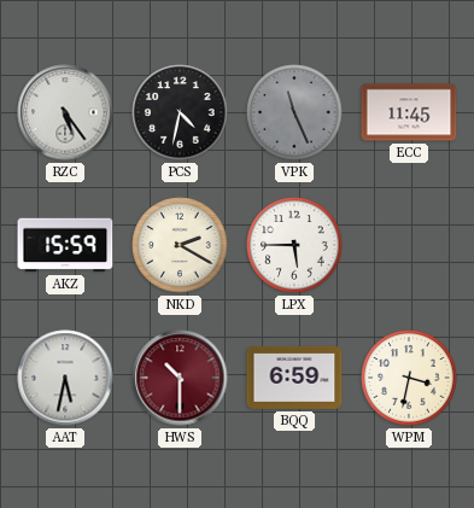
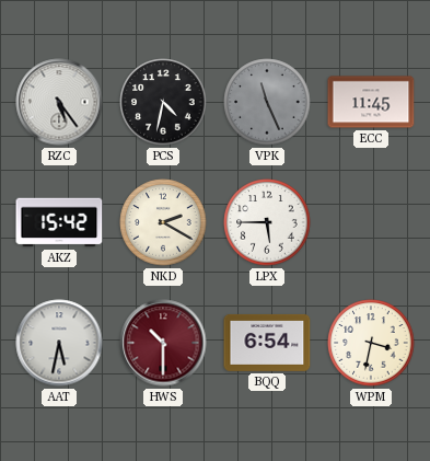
AKZ: 15:59 -> 15:42
BQQ: 6:59 -> 6:54
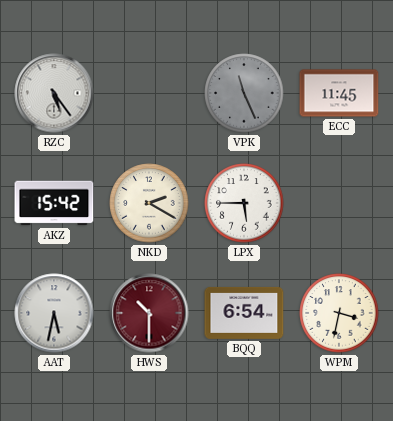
PCS: 4:32 -> none
